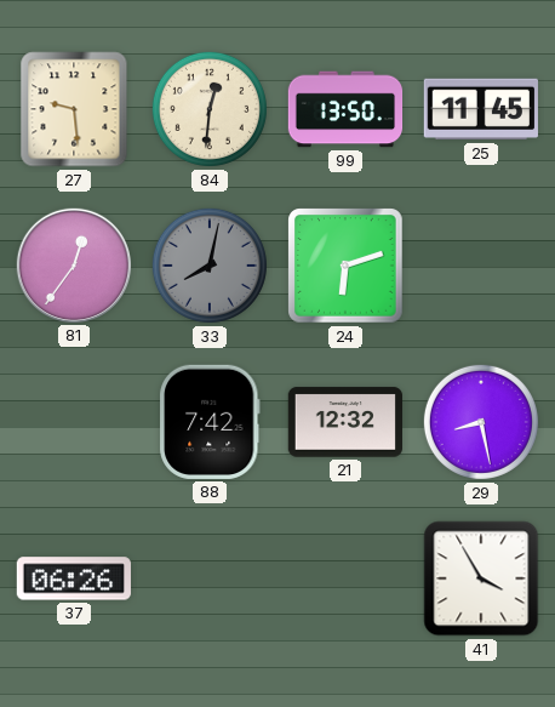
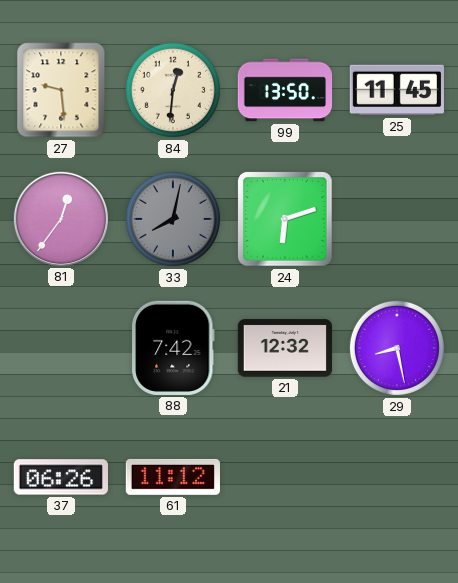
61: none -> 11:12
41: 3:55 -> none
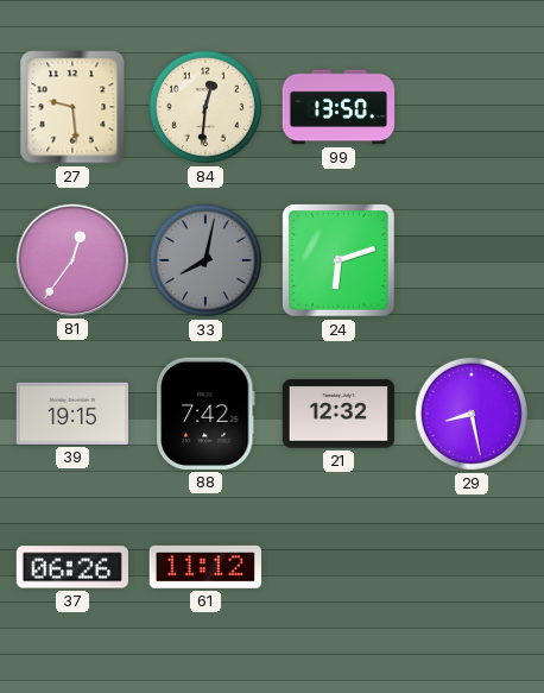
25: 11:45 -> none
39: none -> 19:15
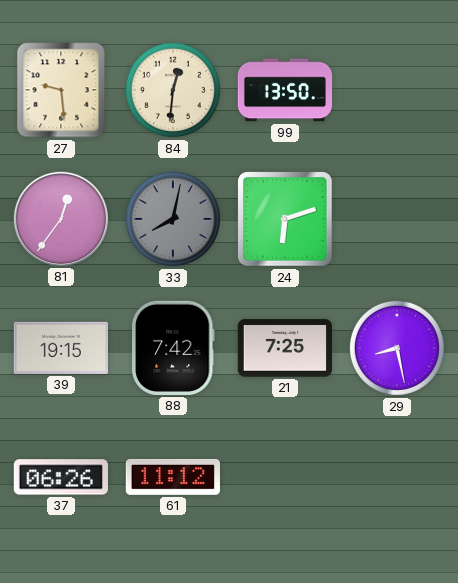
21: 12:32 -> 7:25
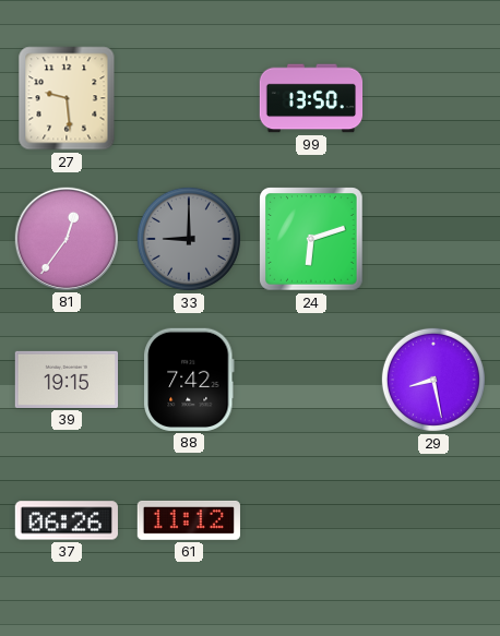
84: 12:31 -> none
33: 8:02 -> 9:00
21: 7:25 -> none
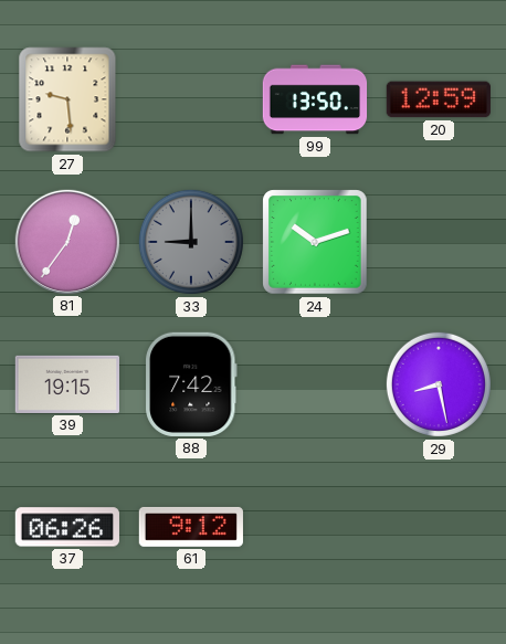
20: none -> 12:59
24: 6:12 -> 10:12
61: 11:12 -> 9:12
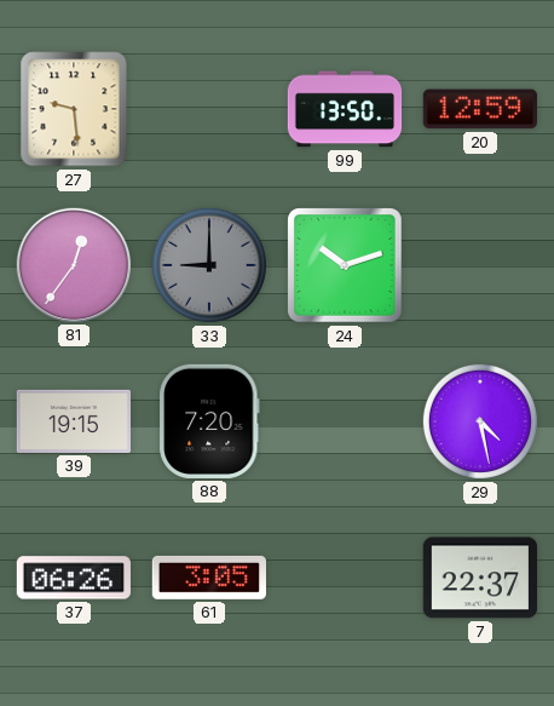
88: 7:42 -> 7:20
29: 8:28 -> 4:28
61: 9:12 -> 3:05
7: none -> 22:37
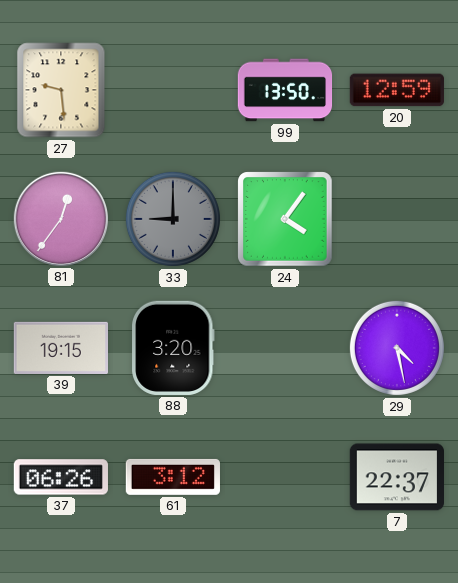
24: 10:12 -> 4:06
88: 7:20 -> 3:20
61: 3:05 -> 3:12
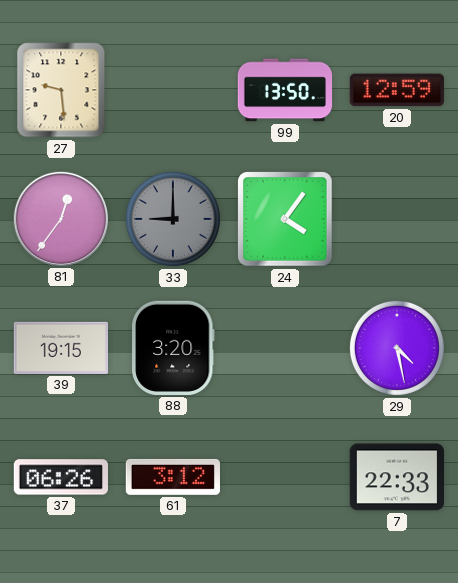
7: 22:37 -> 22:33
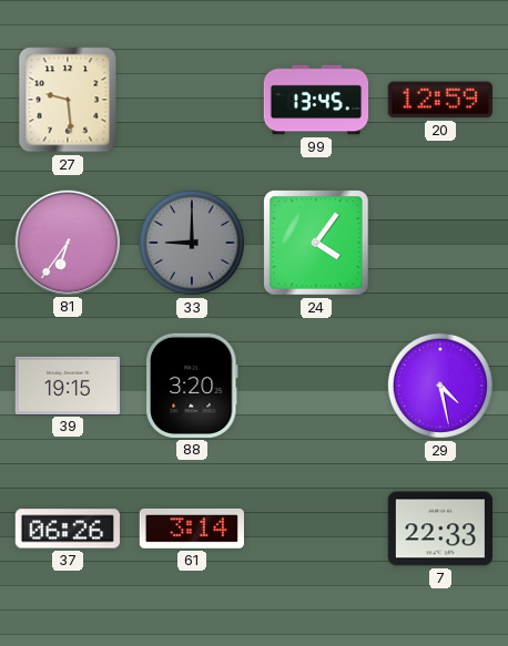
99: 13:50 -> 13:45
81: 12:36 -> 6:36
61: 3:12 -> 3:14
